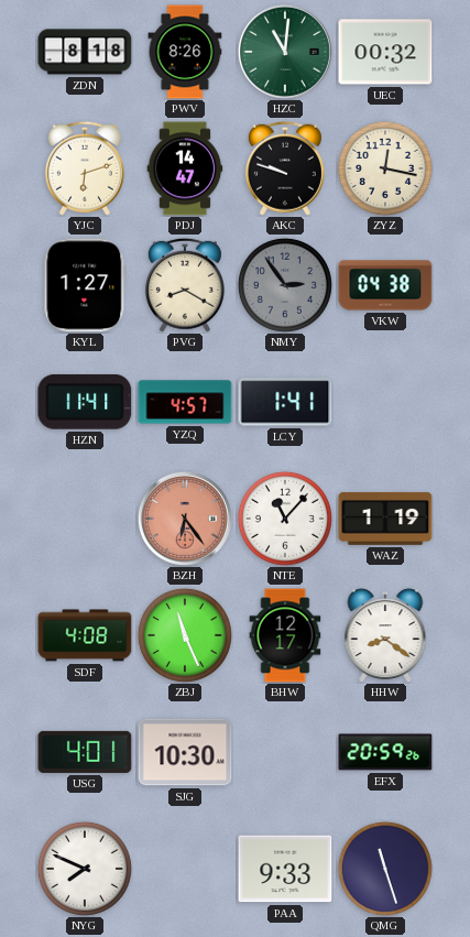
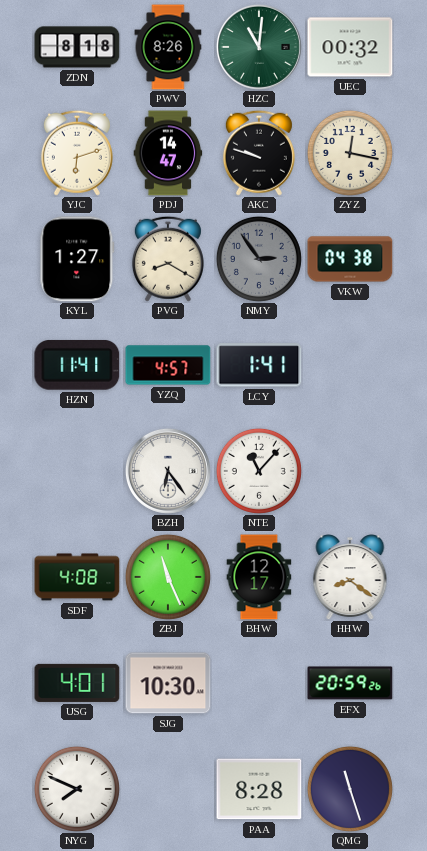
BZH dial: salmon -> white
WAZ: 1:19 -> none
PAA: 9:33 -> 8:28
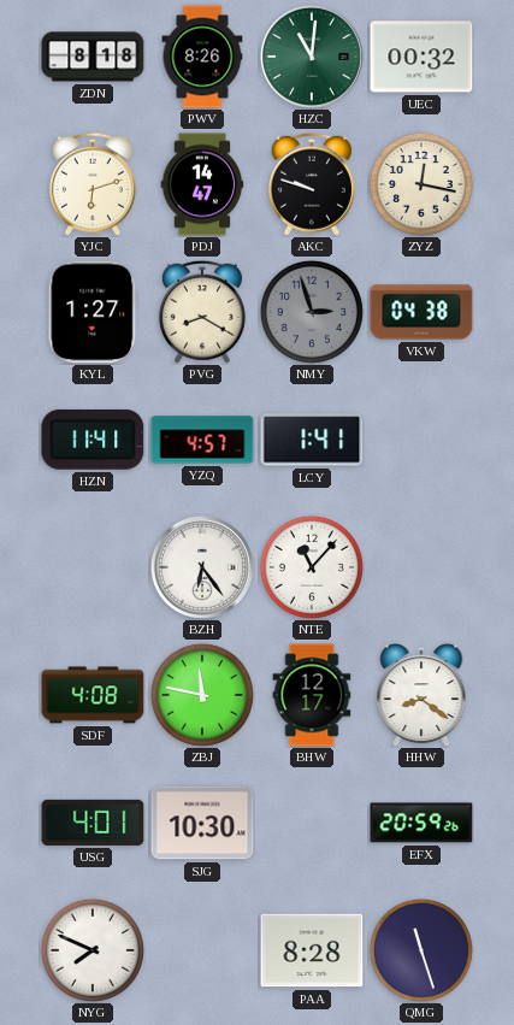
NMY: 2:54 -> 2:57
ZBJ: 11:26 -> 11:47
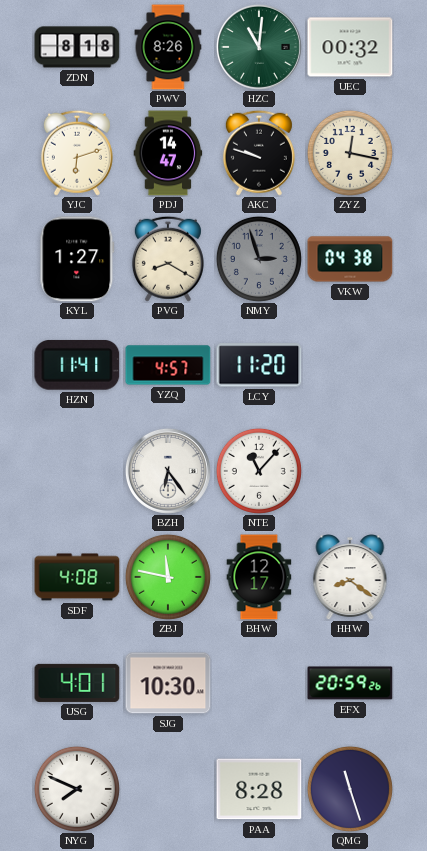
LCY: 1:41 -> 11:20
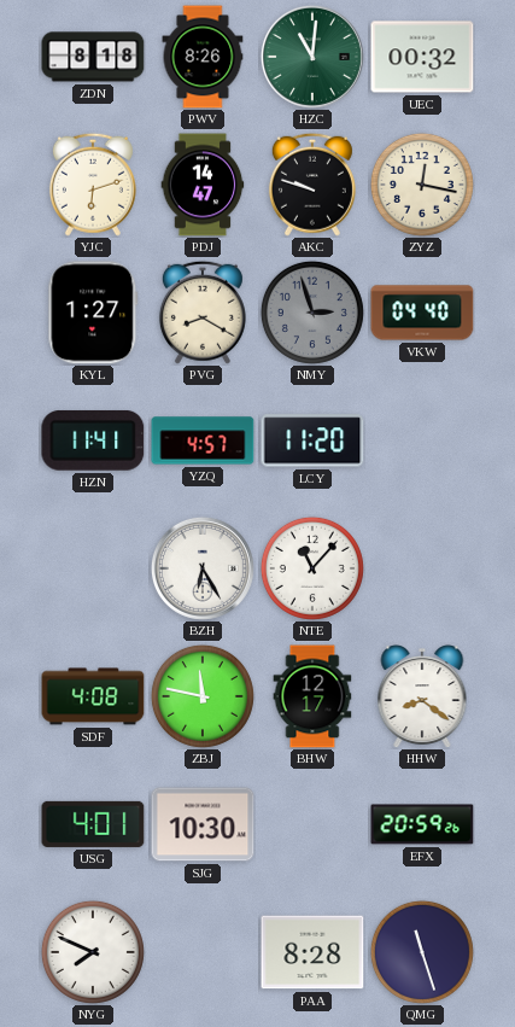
VKW: 04:38 -> 04:40
BZH: 6:24 -> 6:25
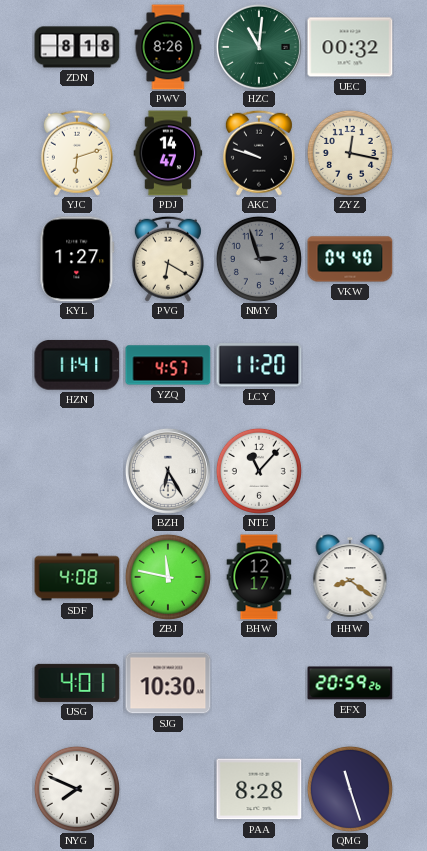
PVG: 8:20 -> 6:20
